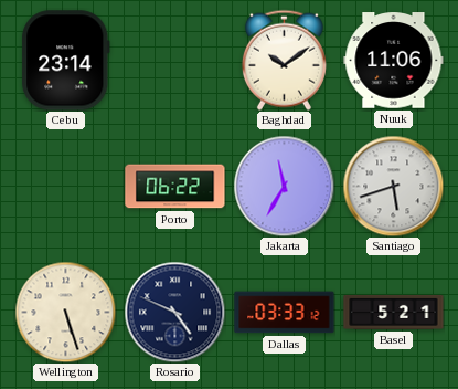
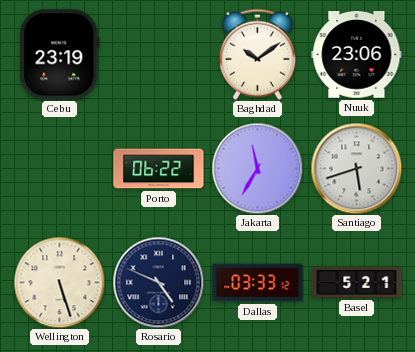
Cebu: 23:14 -> 23:19
Nuuk: 11:06 -> 23:06
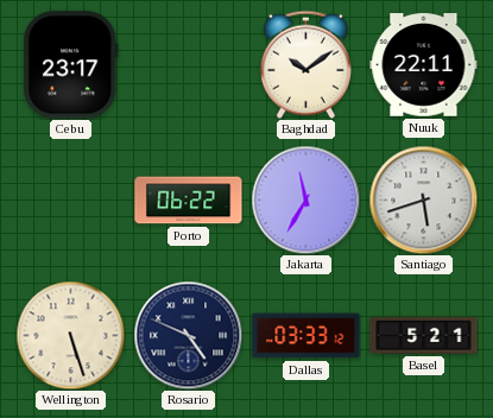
Cebu: 23:19 -> 23:17
Nuuk: 23:06 -> 22:11
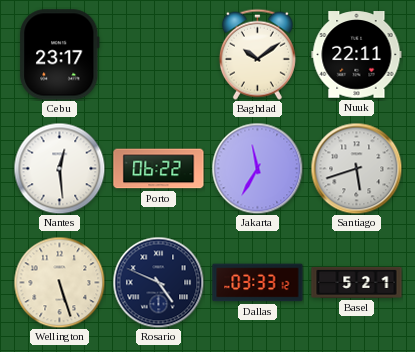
Nantes: none -> 12:29
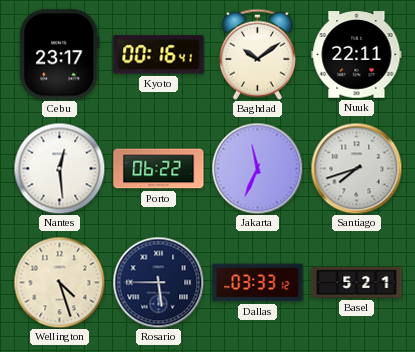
Kyoto: none -> 00:16
Jakarta: 11:35 -> 11:34
Santiago: 5:42 -> 7:42
Wellington: 5:27 -> 4:27
Rosario: 4:49 -> 5:45
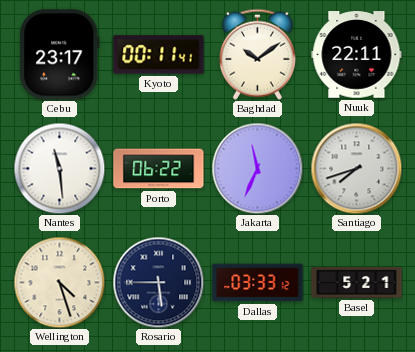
Kyoto: 00:16 -> 00:11
Nantes: 12:29 -> 11:29
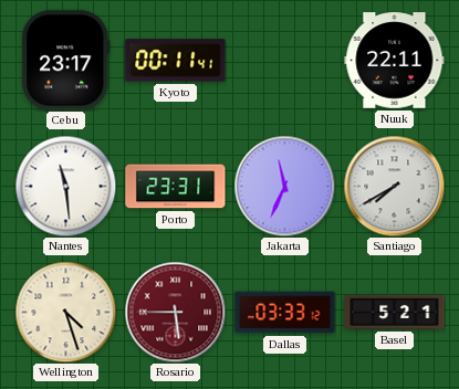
Baghdad: 10:09 -> none
Porto: 06:22 -> 23:31
Santiago: 7:42 -> 7:40
Rosario dial: navy -> burgundy
